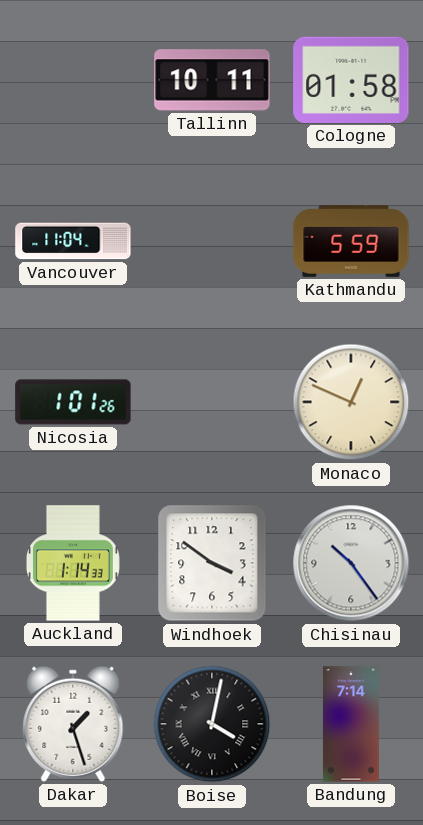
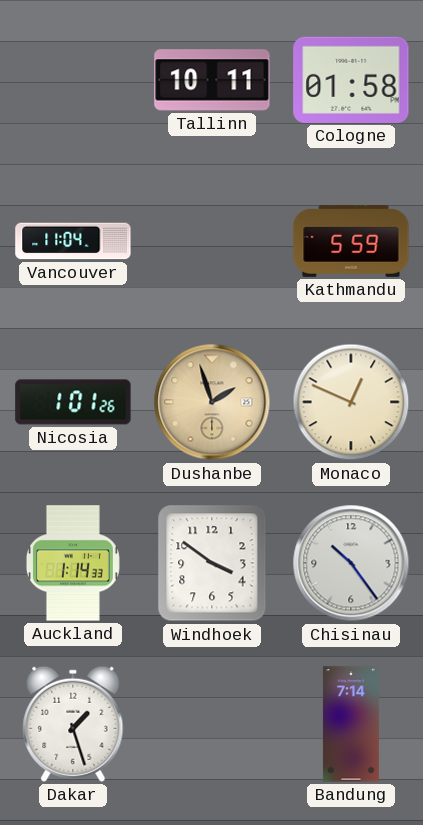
Dushanbe: none -> 1:57
Boise: 4:02 -> none
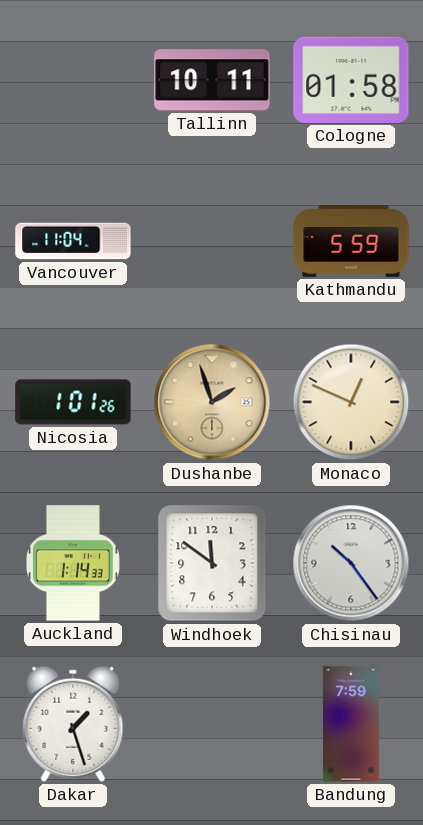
Windhoek: 3:51 -> 11:51
Bandung: 7:14 -> 7:59
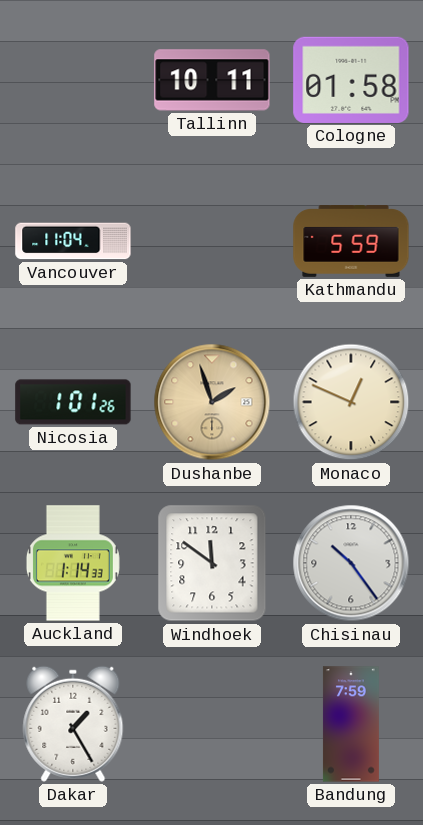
Dakar: 1:27 -> 1:25
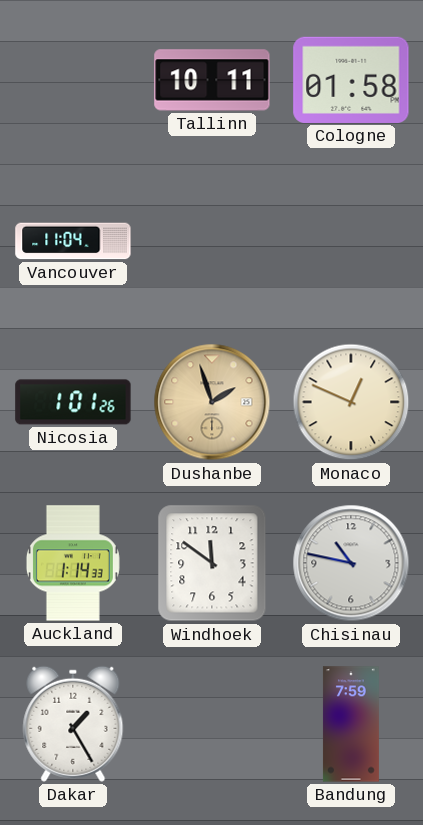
Kathmandu: 5:59 -> none
Chisinau: 10:24 -> 10:47
